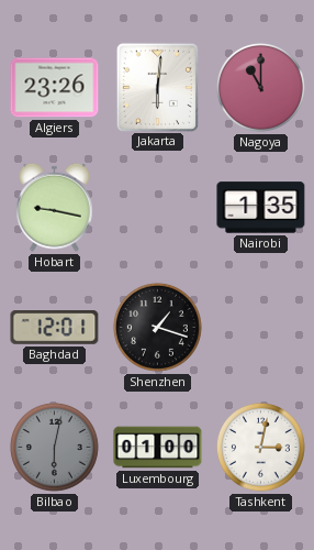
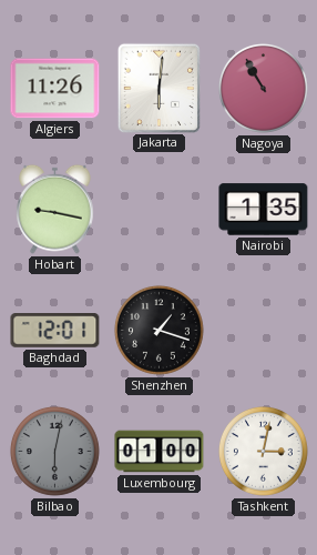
Algiers: 23:26 -> 11:26
Nagoya: 11:00 -> 10:55
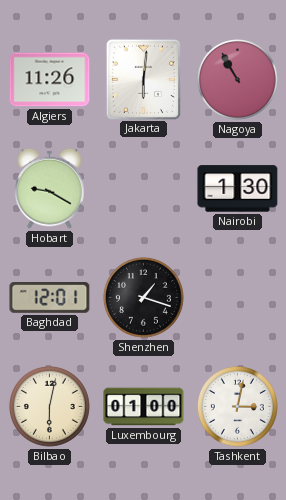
Hobart: 9:17 -> 9:20
Nairobi: 1:35 -> 1:30
Bilbao dial: grey -> cream
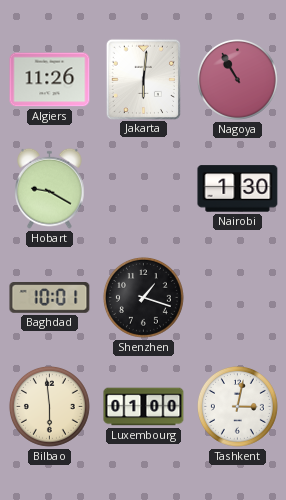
Baghdad: 12:01 -> 10:01
Bilbao: 6:02 -> 5:59
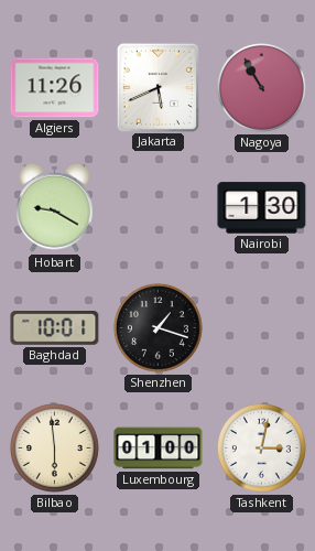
Jakarta: 6:01 -> 5:41
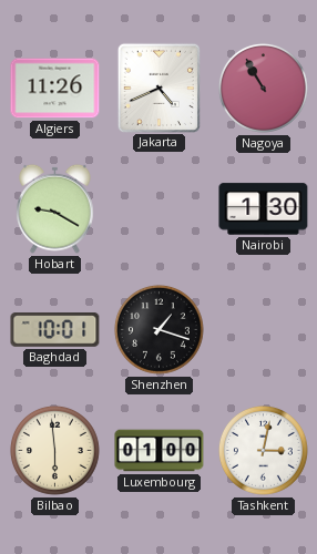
Jakarta: 5:41 -> 4:41
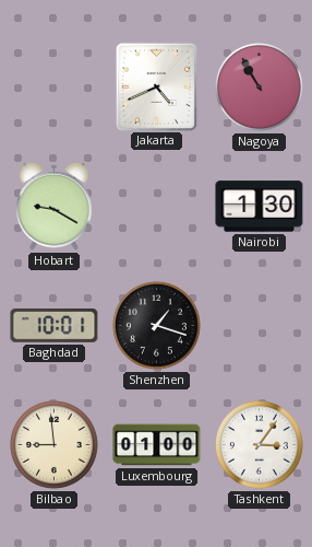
Algiers: 11:26 -> none
Bilbao: 5:59 -> 8:59
Tashkent: 3:02 -> 3:06
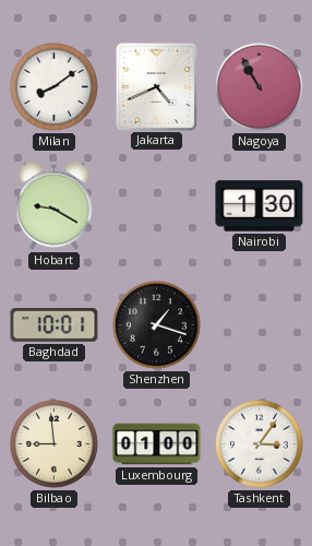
Milan: none -> 8:09
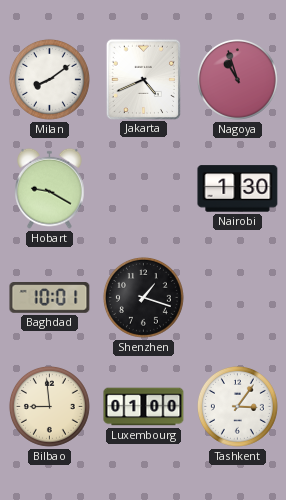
Nagoya: 10:55 -> 10:57
